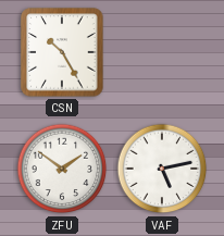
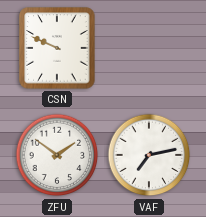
CSN: 10:25 -> 9:49
VAF: 5:13 -> 7:13
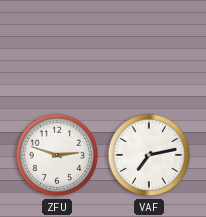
CSN: 9:49 -> none
ZFU: 1:51 -> 2:48
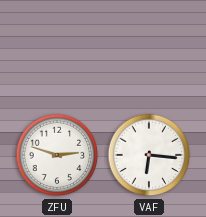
VAF: 7:13 -> 6:16
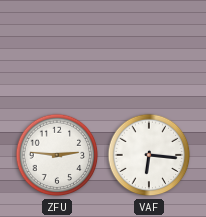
ZFU: 2:48 -> 2:46
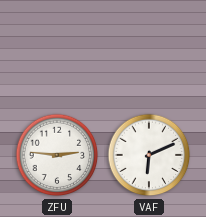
VAF: 6:16 -> 6:11
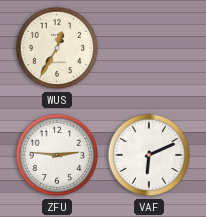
WUS: none -> 12:35
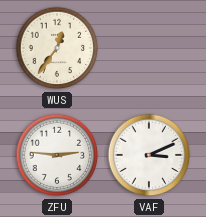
WUS: 12:35 -> 12:36
VAF: 6:11 -> 3:11
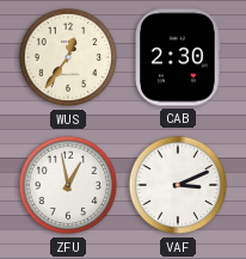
CAB: none -> 2:30
ZFU: 2:46 -> 12:58
